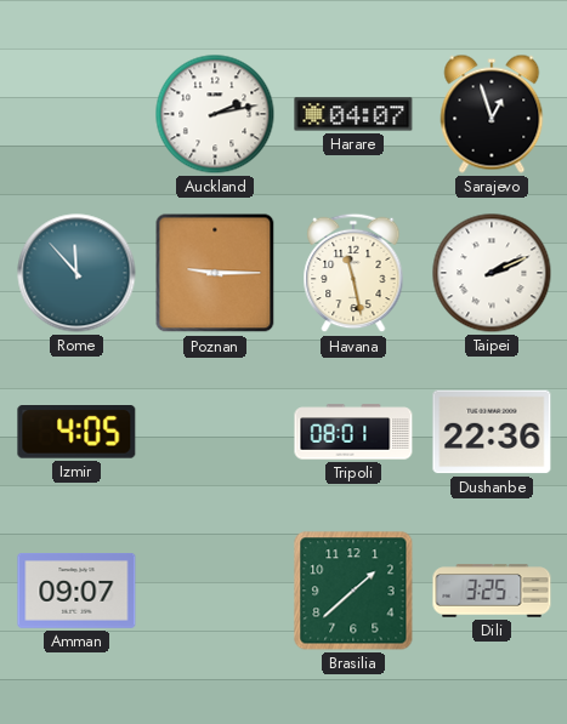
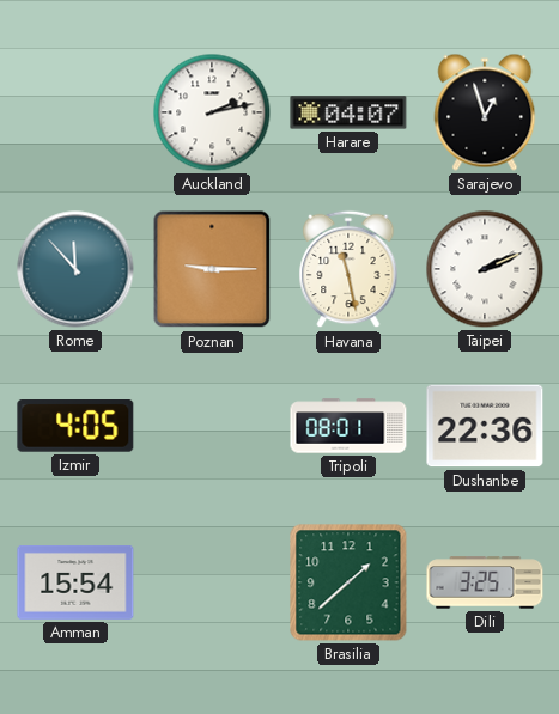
Amman: 09:07 -> 15:54
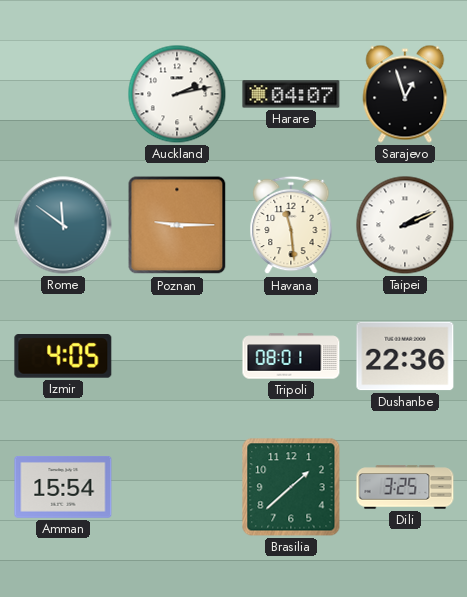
Rome: 11:53 -> 11:51
Havana: 11:28 -> 11:29
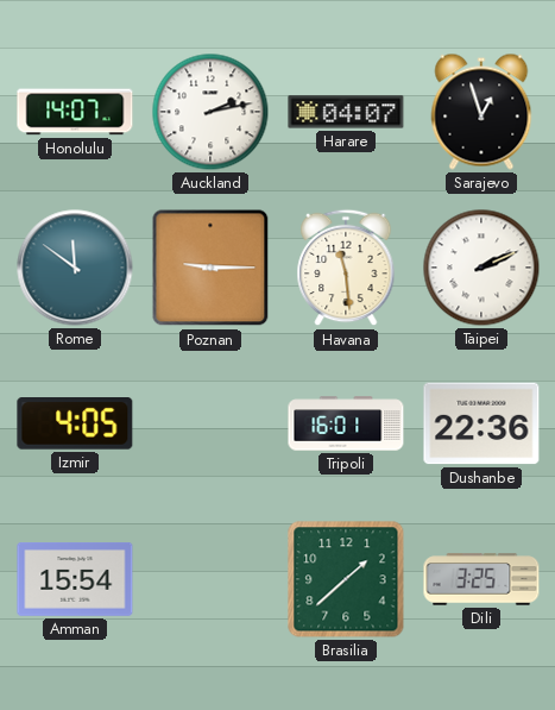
Honolulu: none -> 14:07
Tripoli: 08:01 -> 16:01
